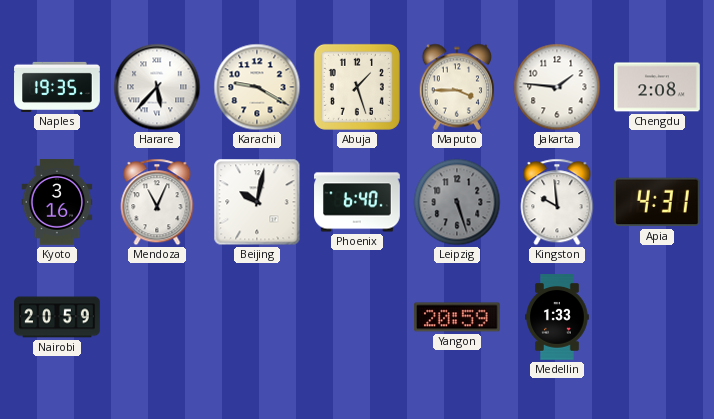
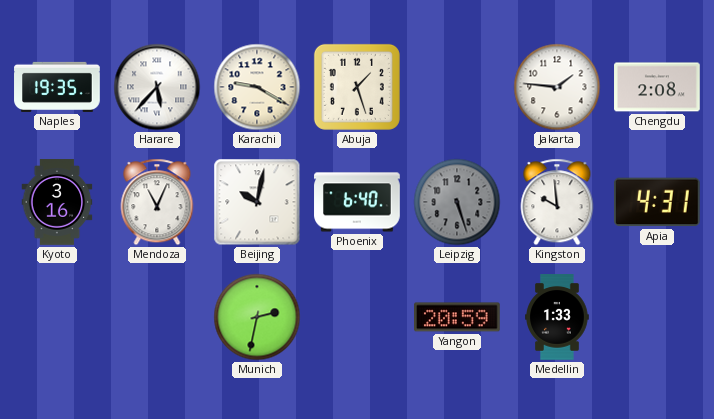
Maputo: 3:45 -> none
Nairobi: 20:59 -> none
Munich: none -> 2:32
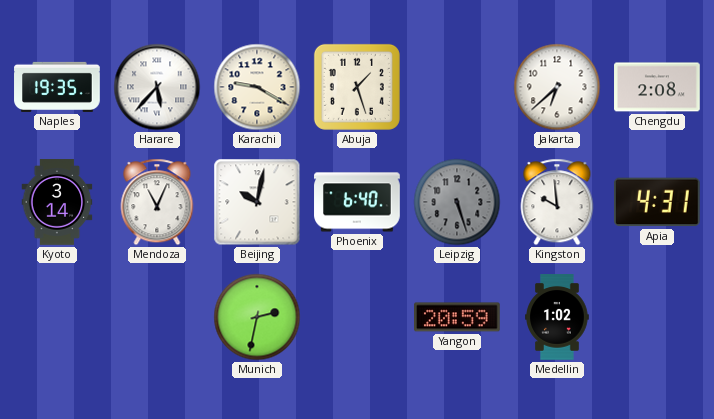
Jakarta: 1:46 -> 6:38
Kyoto: 3:16 -> 3:14
Medellin: 1:33 -> 1:02
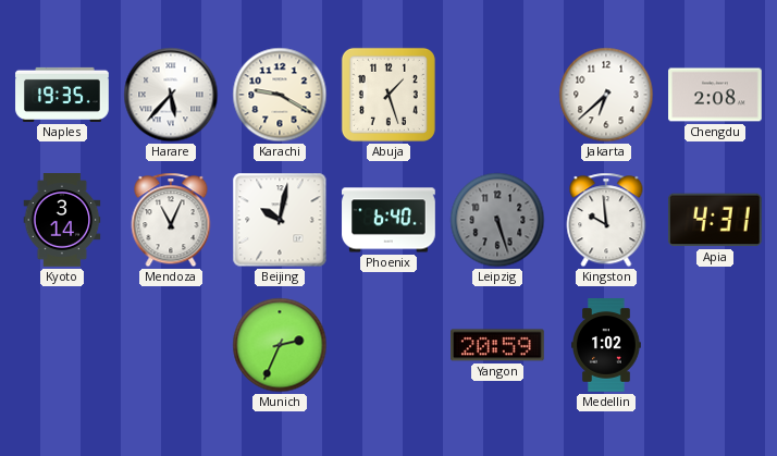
Munich: 2:32 -> 2:34
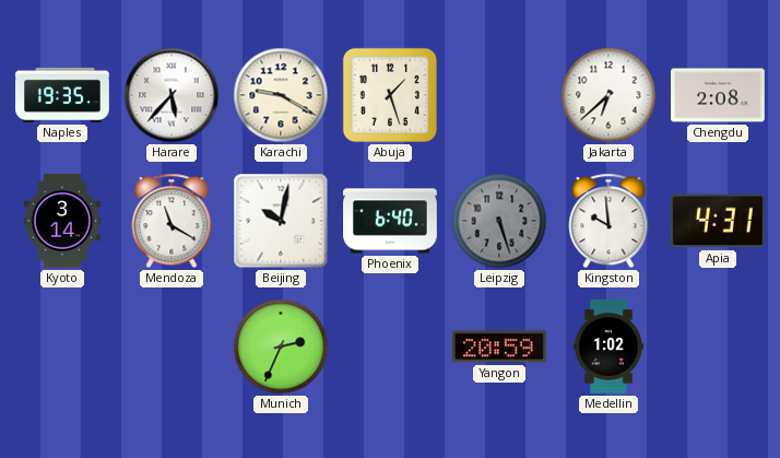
Mendoza: 11:04 -> 11:20
